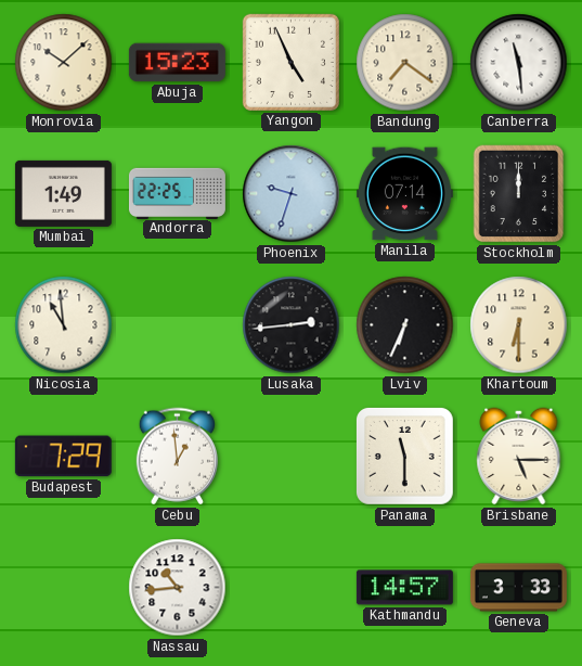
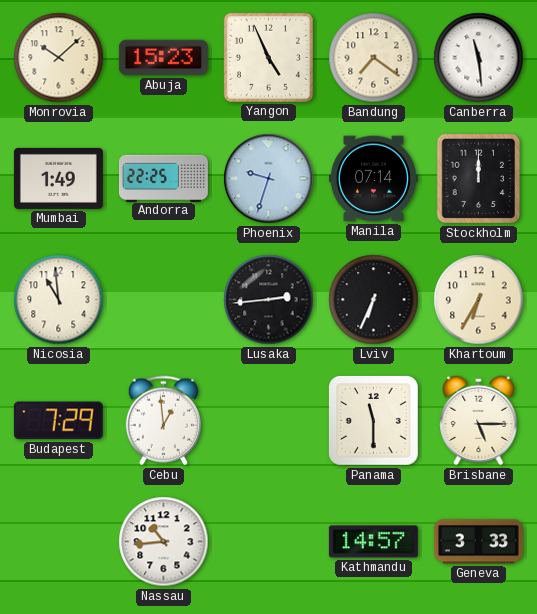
Khartoum: 6:30 -> 6:35
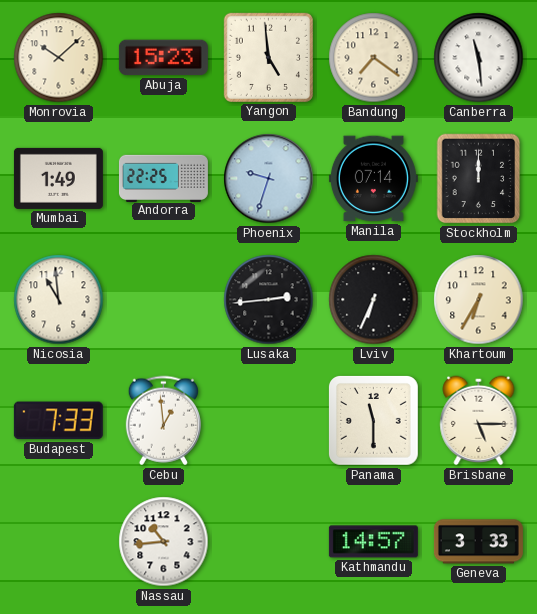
Yangon: 4:56 -> 4:59
Budapest: 7:29 -> 7:33
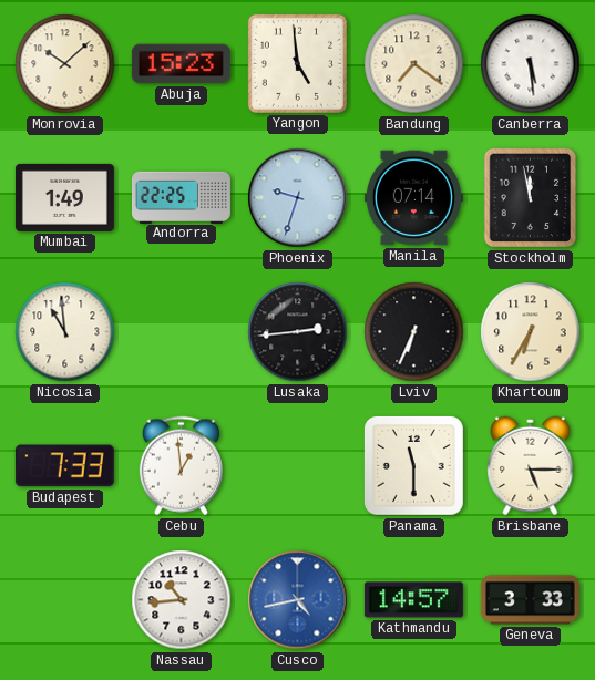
Canberra: 11:29 -> 5:29
Stockholm: 12:00 -> 11:58
Cusco: none -> 4:43
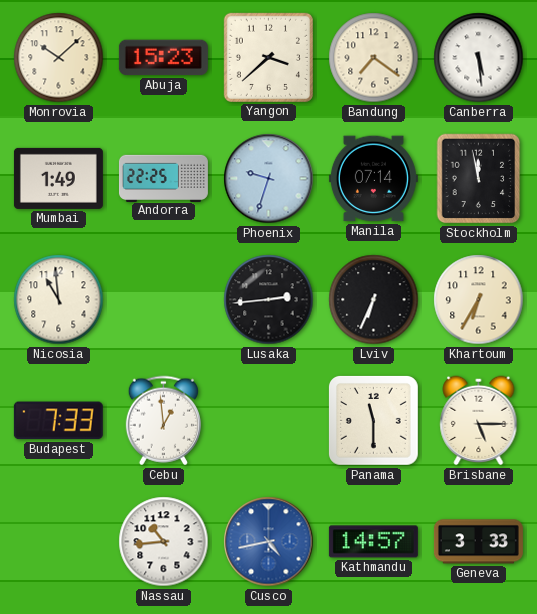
Yangon: 4:59 -> 3:38
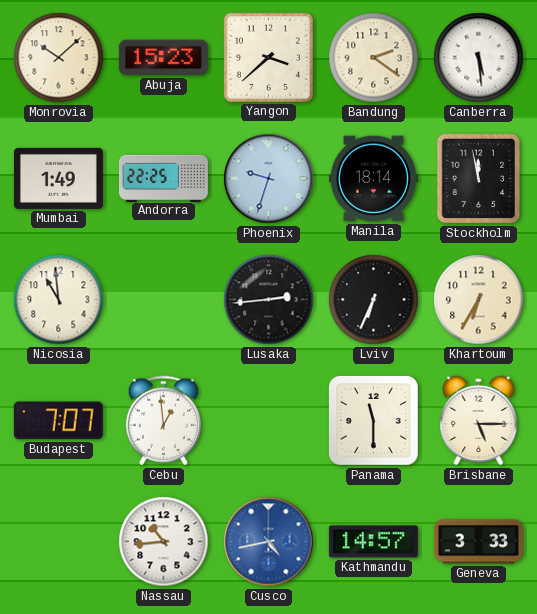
Bandung: 7:21 -> 2:21
Manila: 07:14 -> 18:14
Budapest: 7:33 -> 7:07
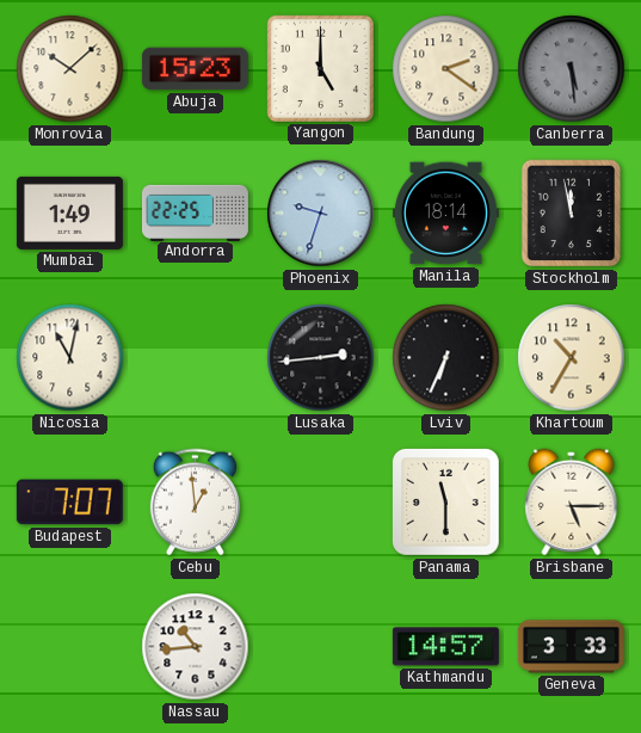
Yangon: 3:38 -> 5:00
Canberra dial: white -> grey
Nicosia: 10:59 -> 11:02
Khartoum: 6:35 -> 10:35
Cusco: 4:43 -> none
